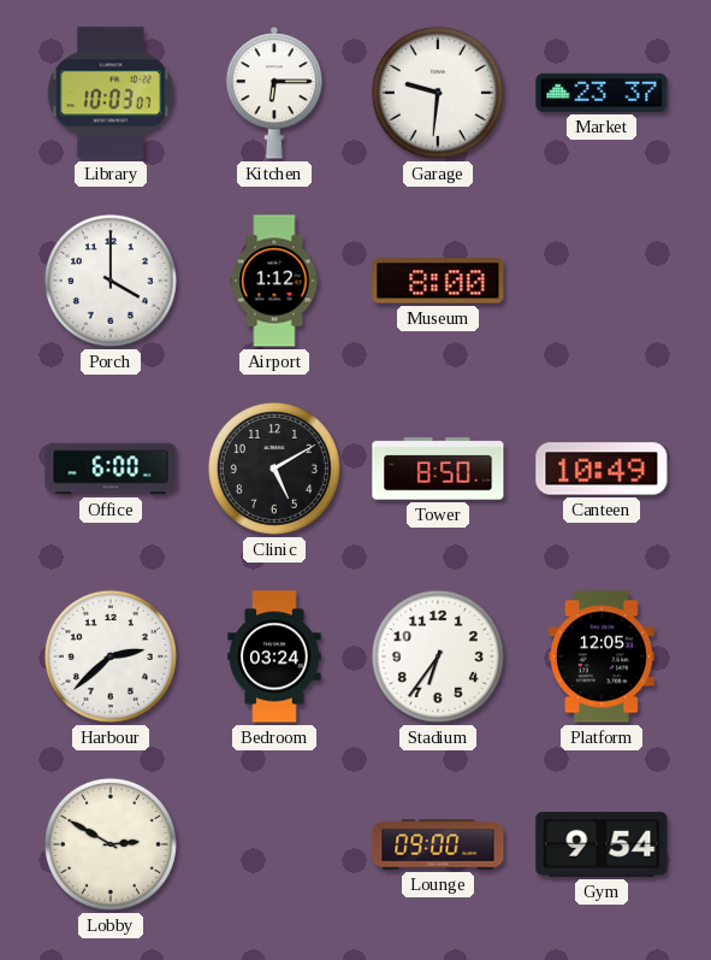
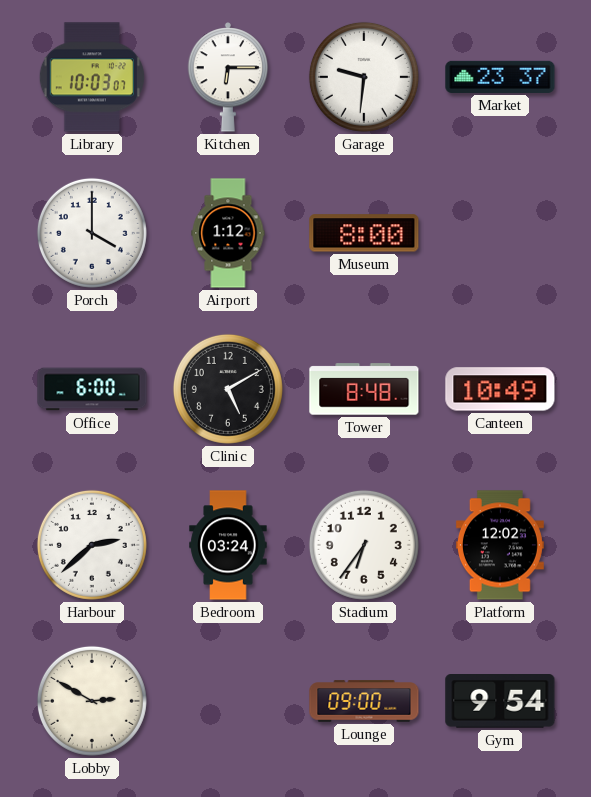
Tower: 8:50 -> 8:48
Platform: 12:05 -> 12:02
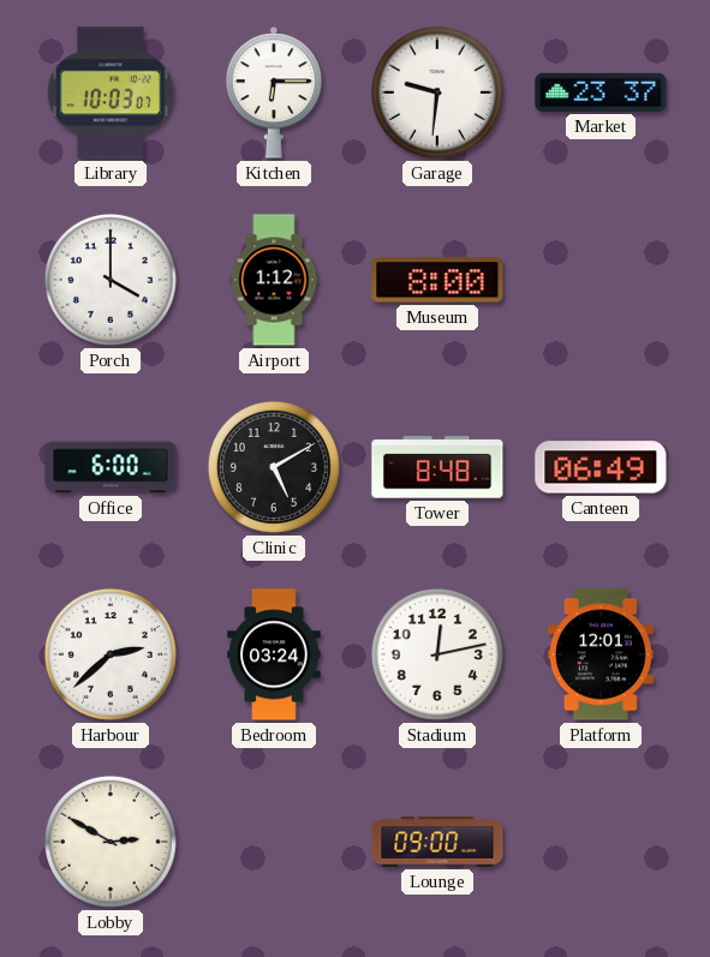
Canteen: 10:49 -> 06:49
Stadium: 6:36 -> 12:13
Platform: 12:02 -> 12:01
Gym: 9:54 -> none
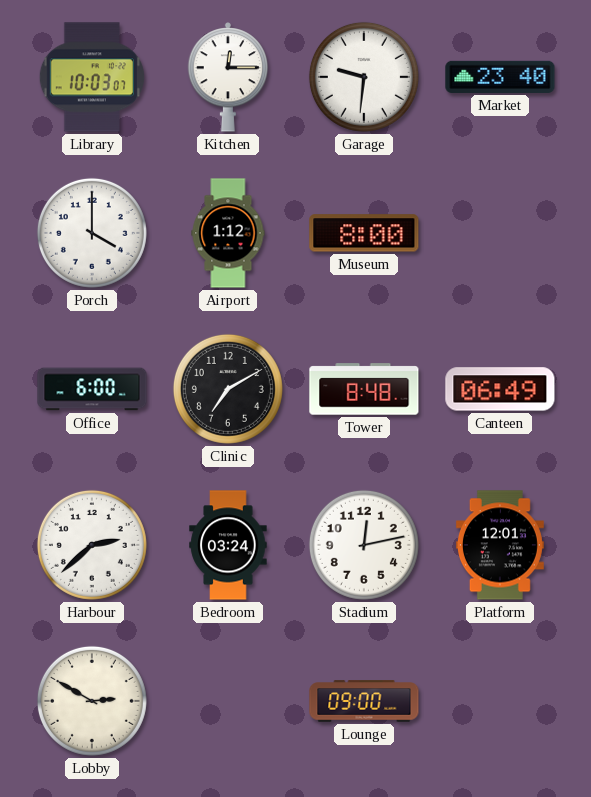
Kitchen: 6:15 -> 12:15
Market: 23:37 -> 23:40
Clinic: 5:10 -> 7:10
